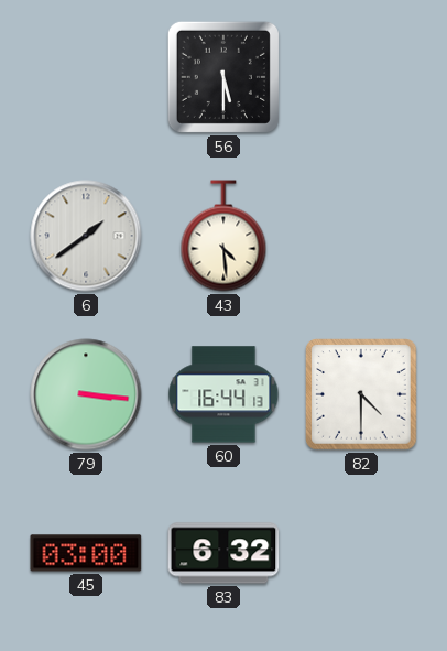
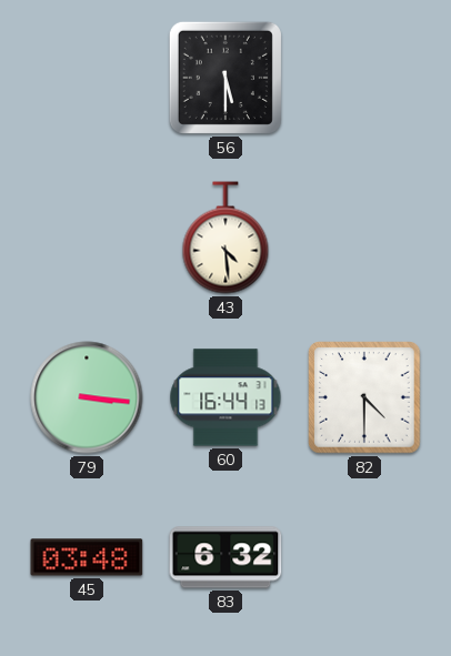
6: 1:39 -> none
45: 03:00 -> 03:48
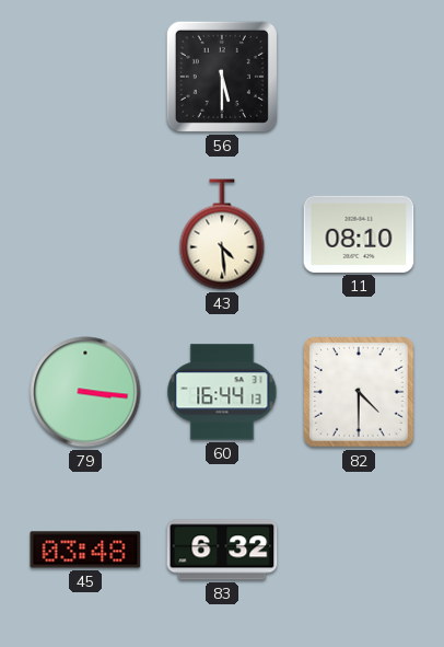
11: none -> 08:10
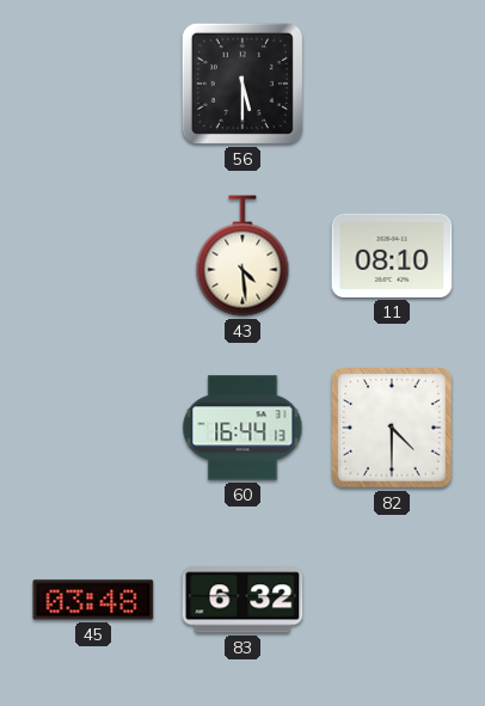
79: 3:16 -> none
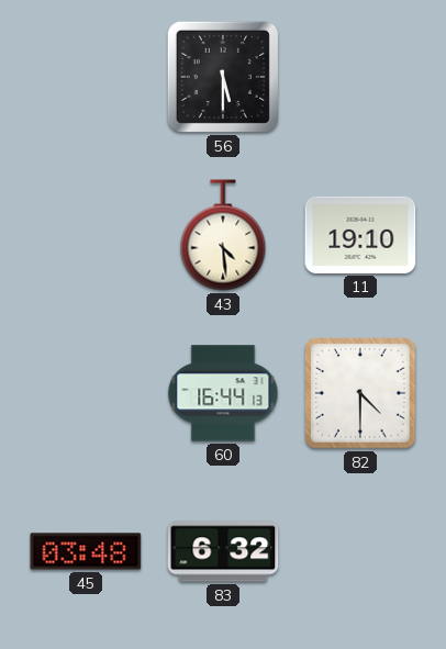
11: 08:10 -> 19:10
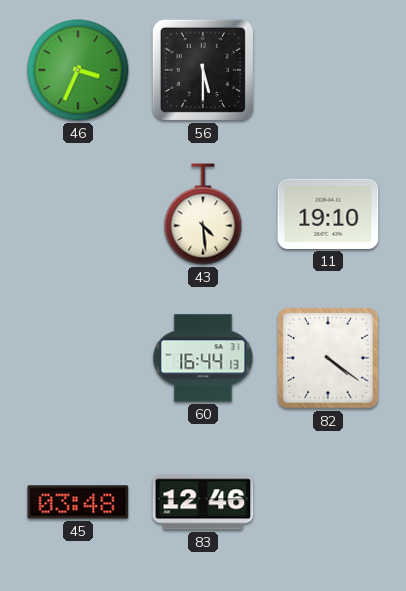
46: none -> 3:34
82: 4:30 -> 4:21
83: 6:32 -> 12:46
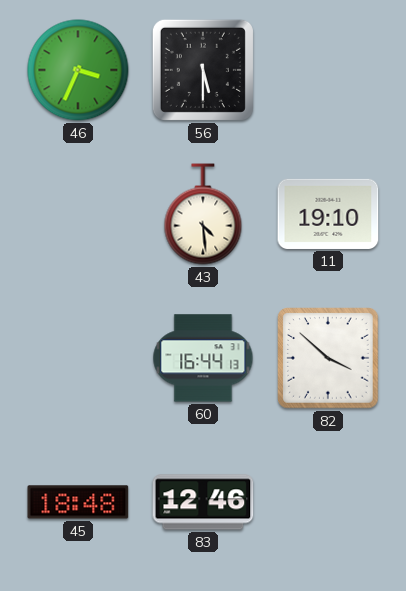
82: 4:21 -> 3:52
45: 03:48 -> 18:48
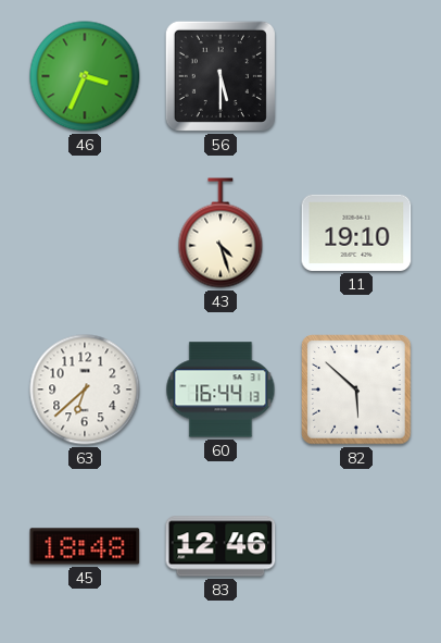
43: 4:29 -> 4:27
63: none -> 6:38
82: 3:52 -> 5:52
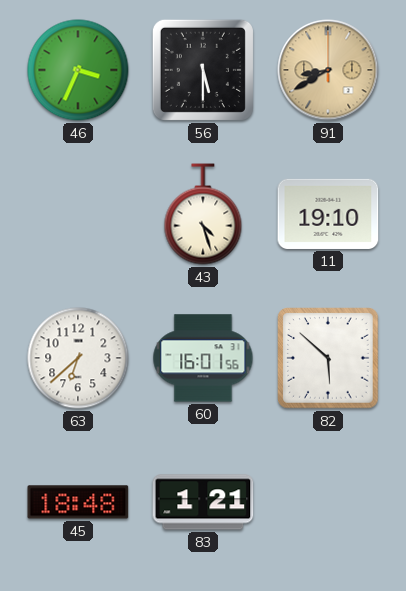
91: none -> 8:40
60: 16:44 -> 16:01
83: 12:46 -> 1:21
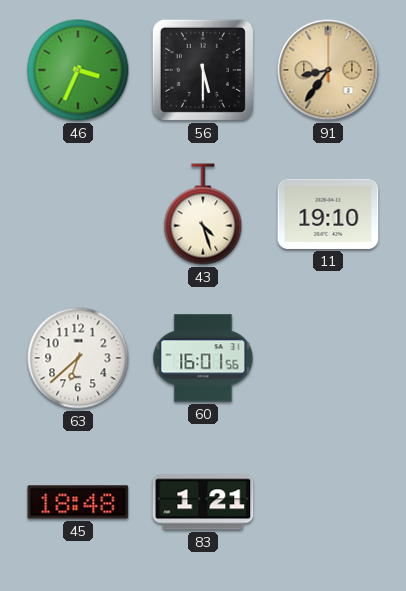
91: 8:40 -> 8:36
82: 5:52 -> none
